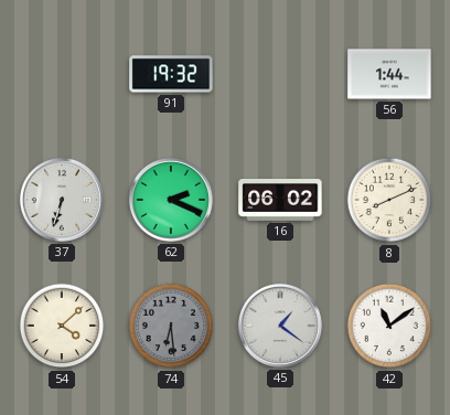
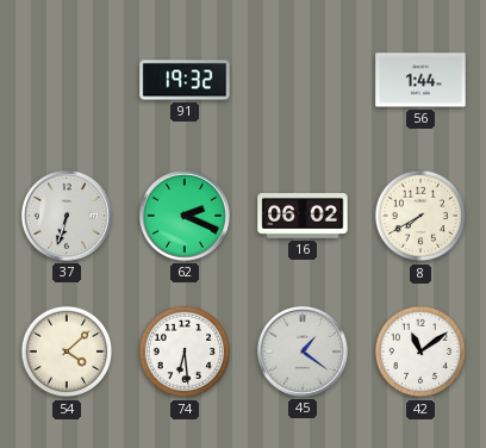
8: 8:11 -> 7:40
74 dial: grey -> white
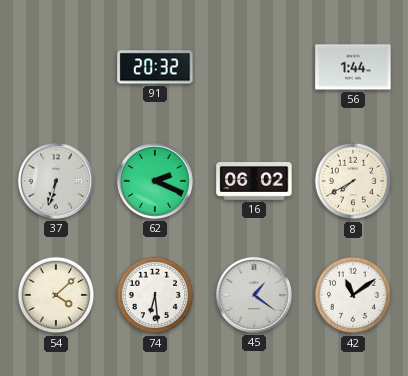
91: 19:32 -> 20:32
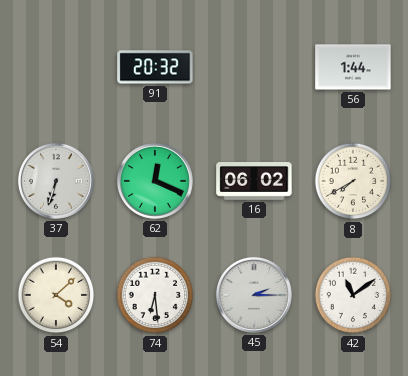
62: 2:19 -> 12:19
45: 1:21 -> 2:15
